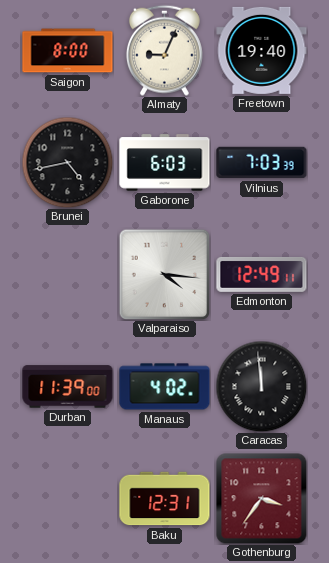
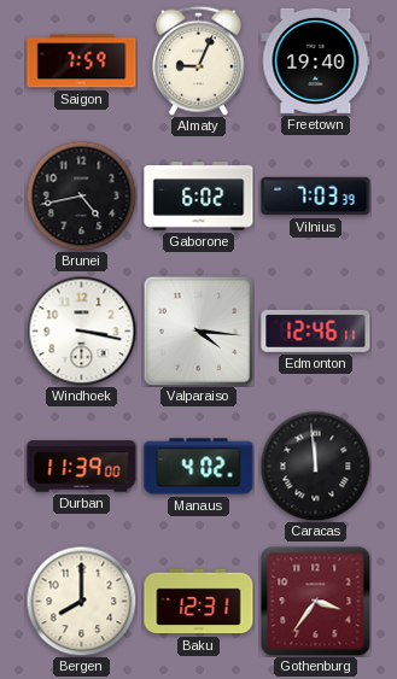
Saigon: 8:00 -> 7:59
Gaborone: 6:03 -> 6:02
Windhoek: none -> 3:17
Edmonton: 12:49 -> 12:46
Bergen: none -> 8:00
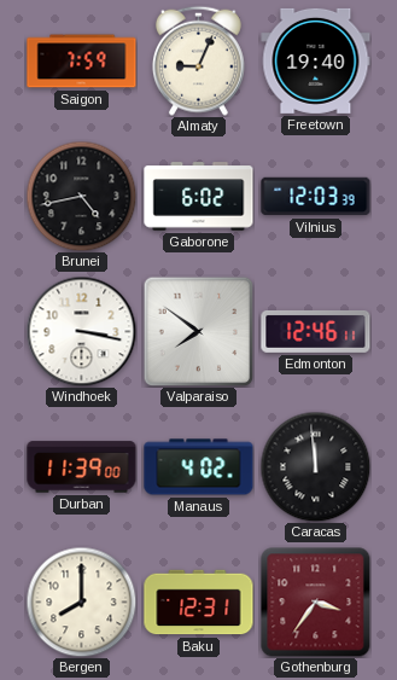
Vilnius: 7:03 -> 12:03
Valparaiso: 4:16 -> 7:51
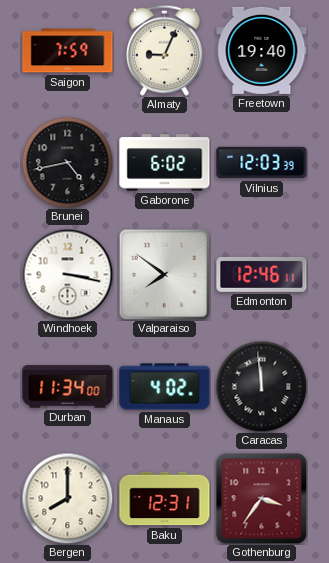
Durban: 11:39 -> 11:34
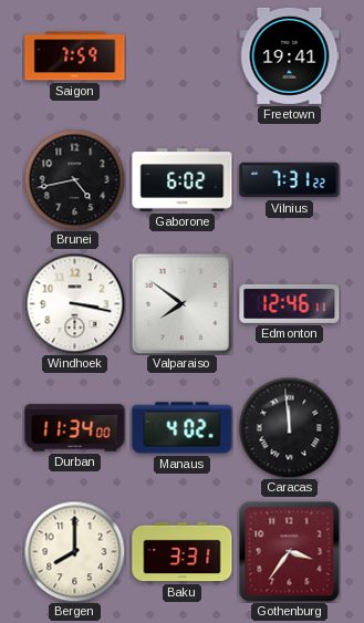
Almaty: 9:04 -> none
Freetown: 19:40 -> 19:41
Vilnius: 12:03 -> 7:31
Baku: 12:31 -> 3:31
